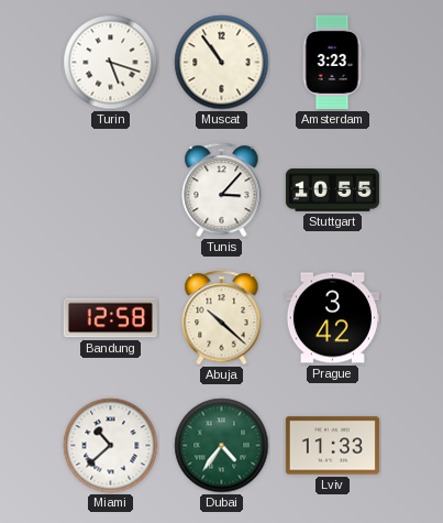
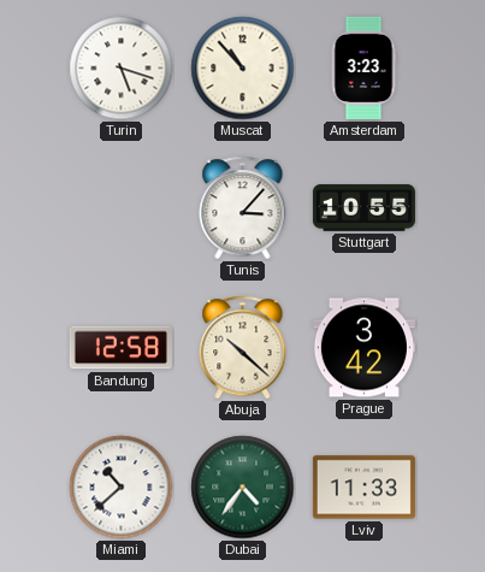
Muscat: 10:54 -> 10:53
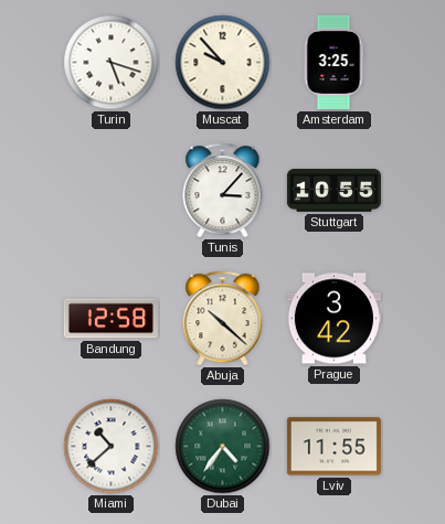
Muscat: 10:53 -> 9:53
Amsterdam: 3:23 -> 3:25
Lviv: 11:33 -> 11:55
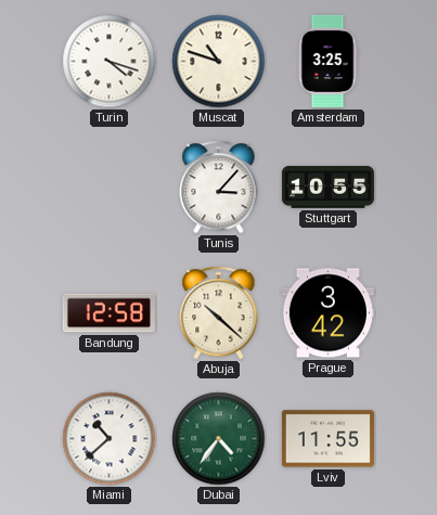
Turin: 5:18 -> 4:18
Muscat: 9:53 -> 10:48
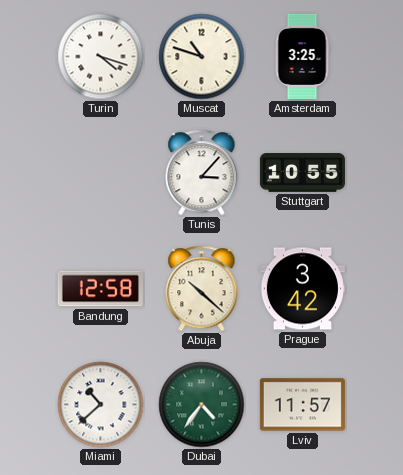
Lviv: 11:55 -> 11:57
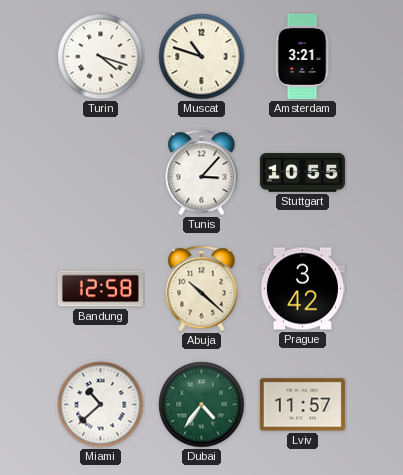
Amsterdam: 3:25 -> 3:21
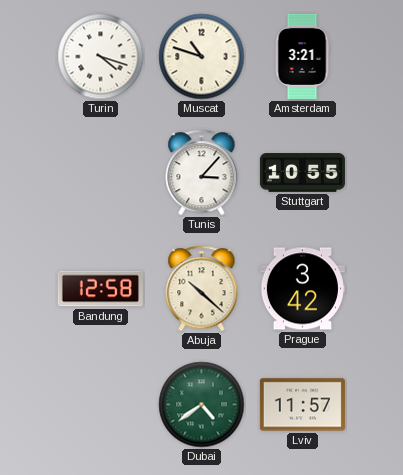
Miami: 10:38 -> none
Dubai: 4:36 -> 4:39
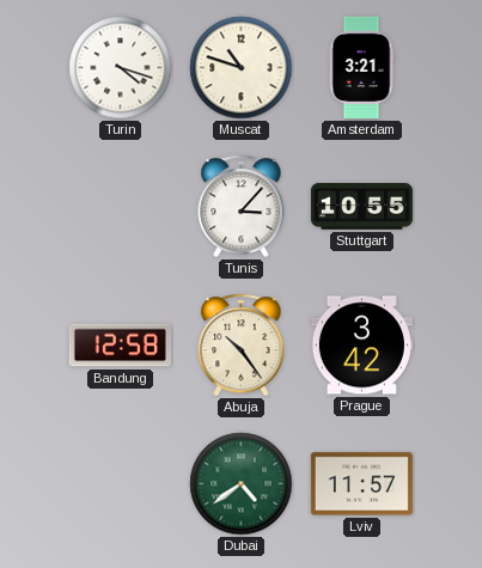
Abuja: 10:22 -> 10:24
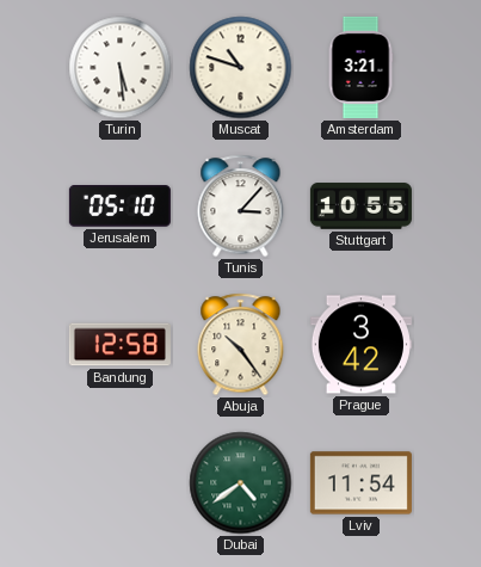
Turin: 4:18 -> 5:29
Jerusalem: none -> 05:10
Lviv: 11:57 -> 11:54
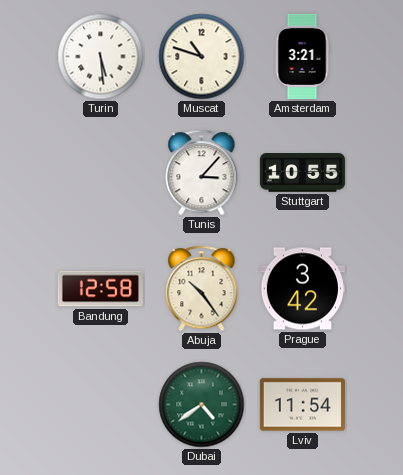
Jerusalem: 05:10 -> none
